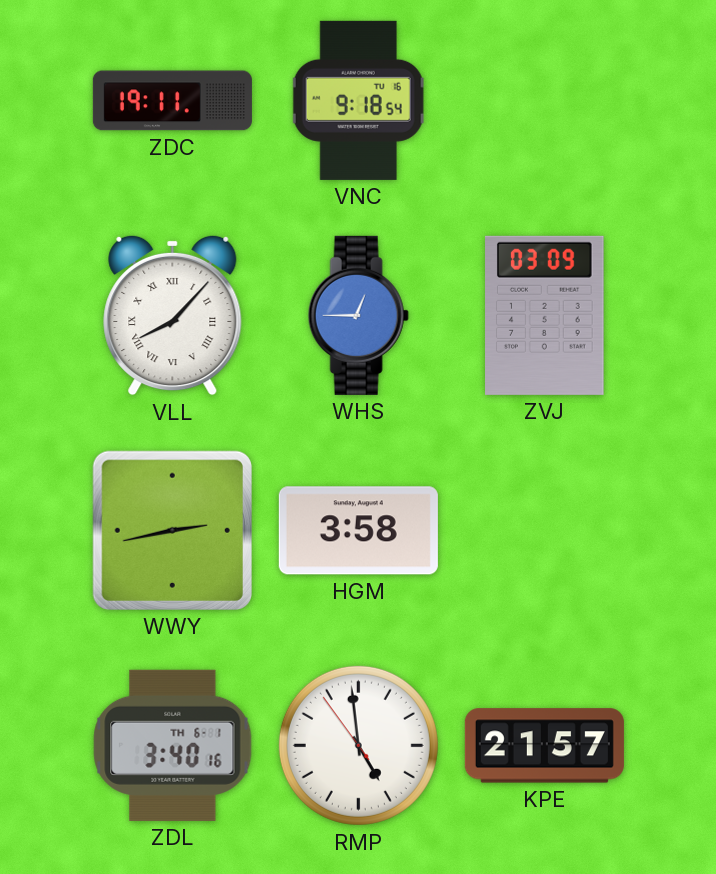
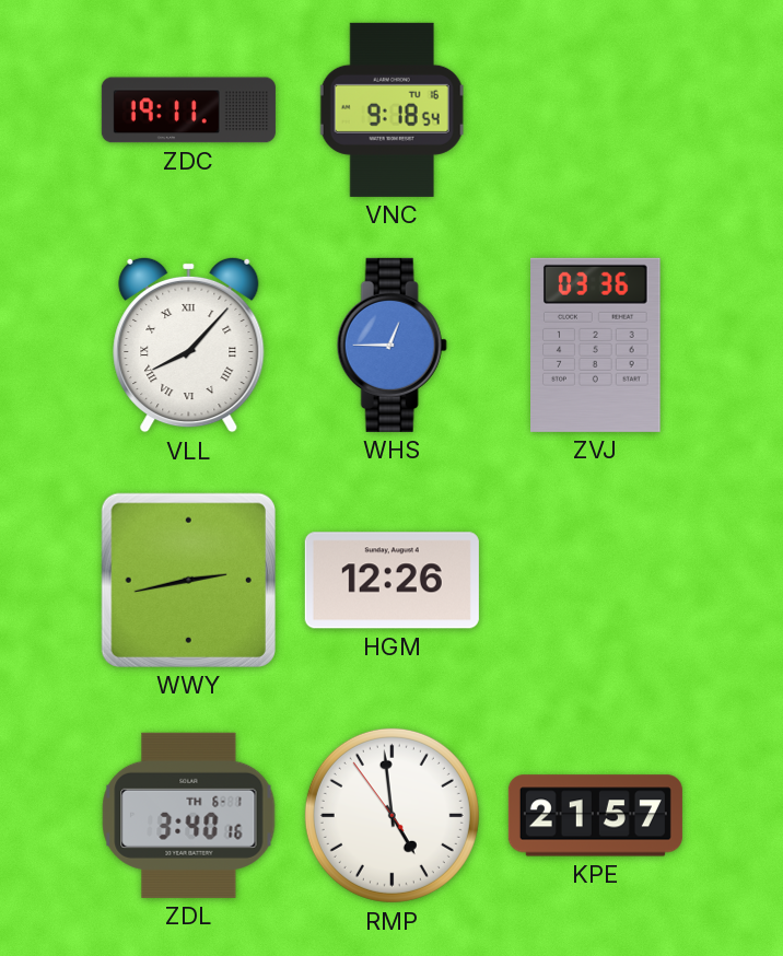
ZVJ: 03:09 -> 03:36
HGM: 3:58 -> 12:26
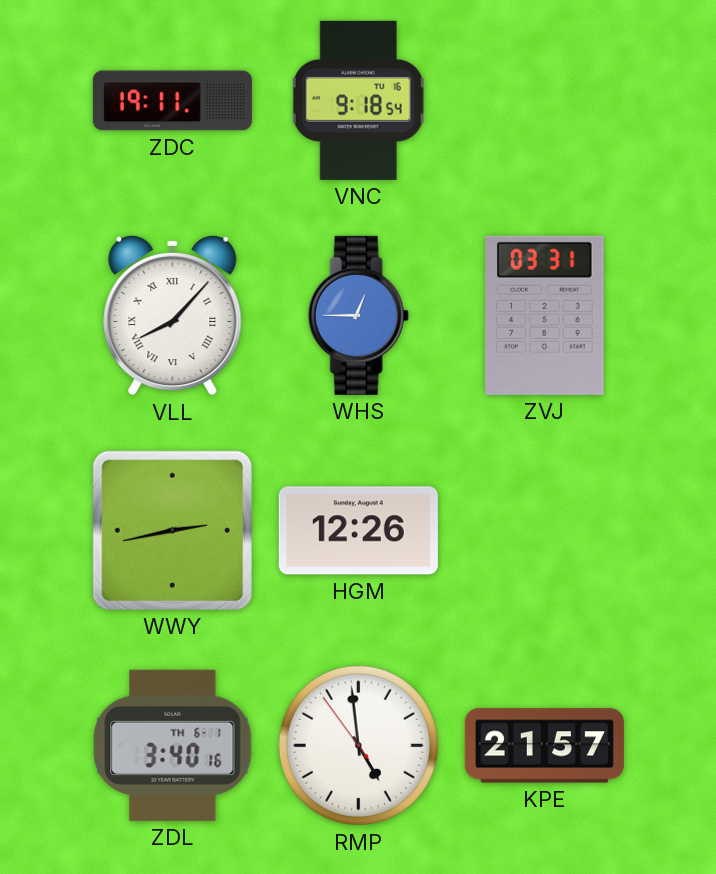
ZVJ: 03:36 -> 03:31
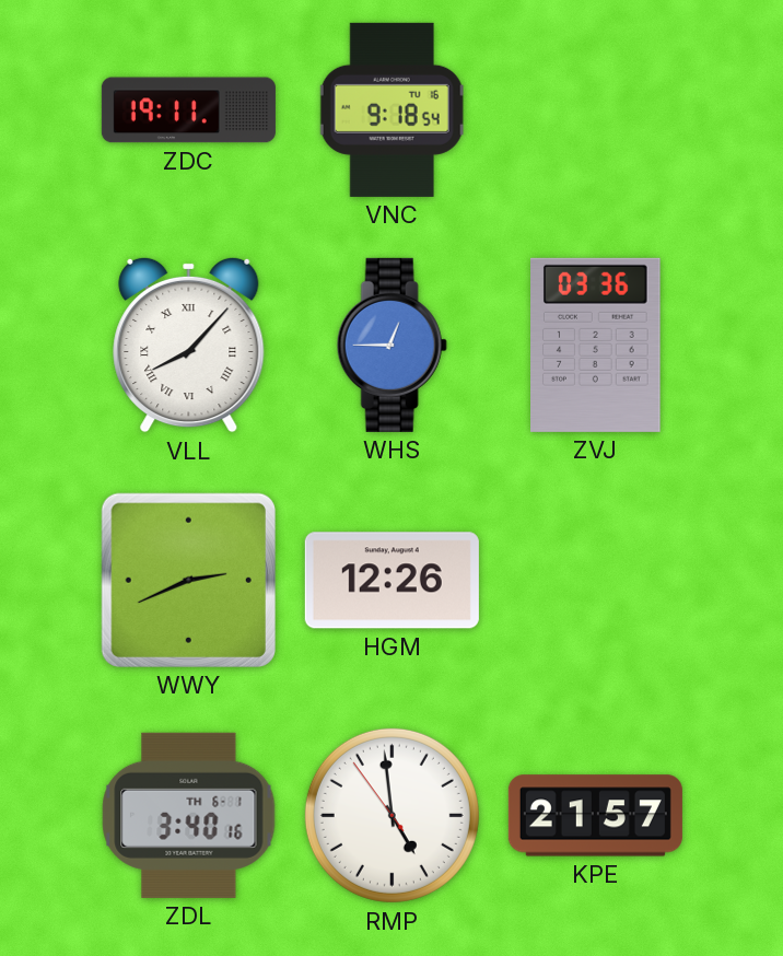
ZVJ: 03:31 -> 03:36
WWY: 2:43 -> 2:41
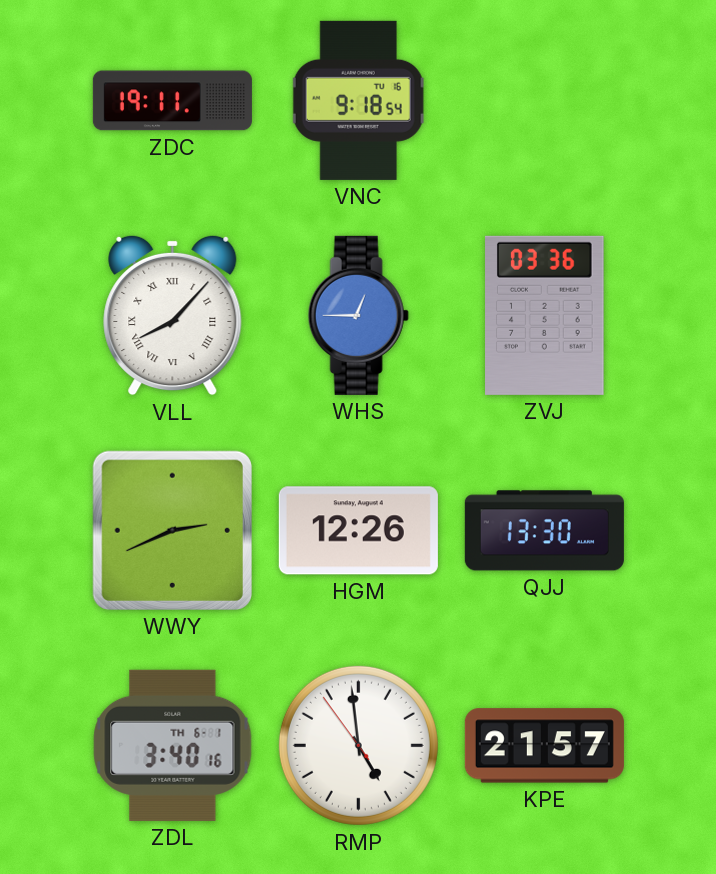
QJJ: none -> 13:30
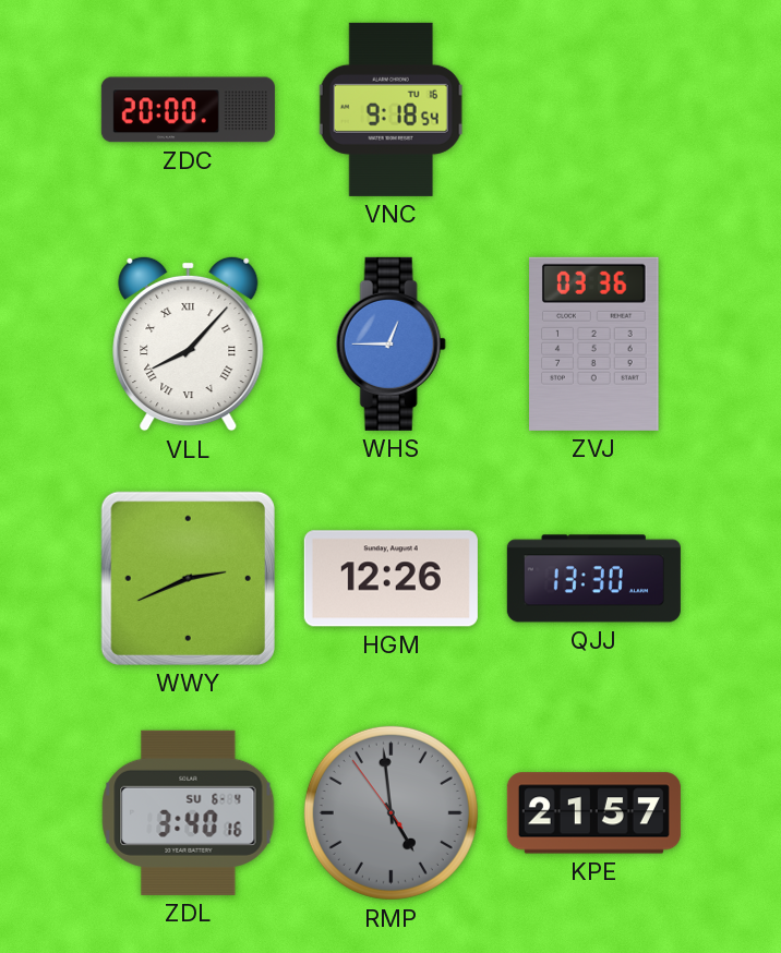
ZDC: 19:11 -> 20:00
ZDL date: TH 6-1 -> SU 6-4
RMP dial: white -> grey
